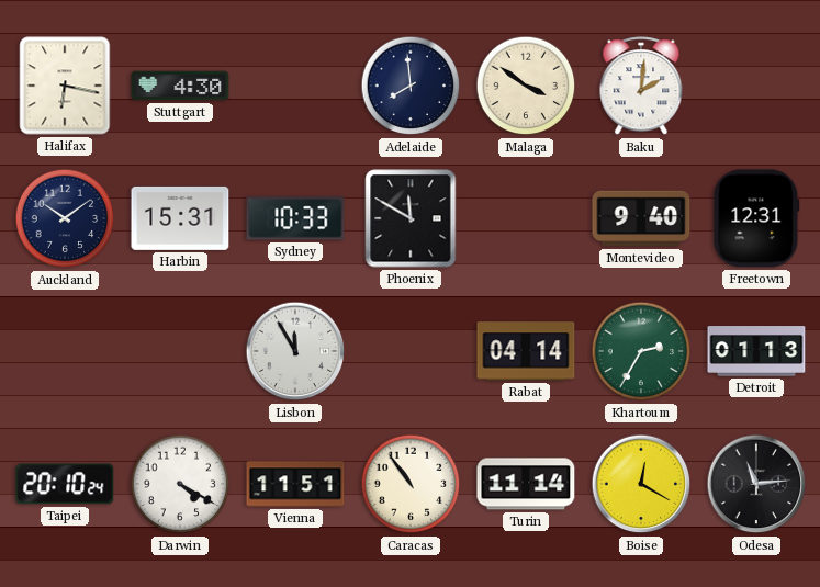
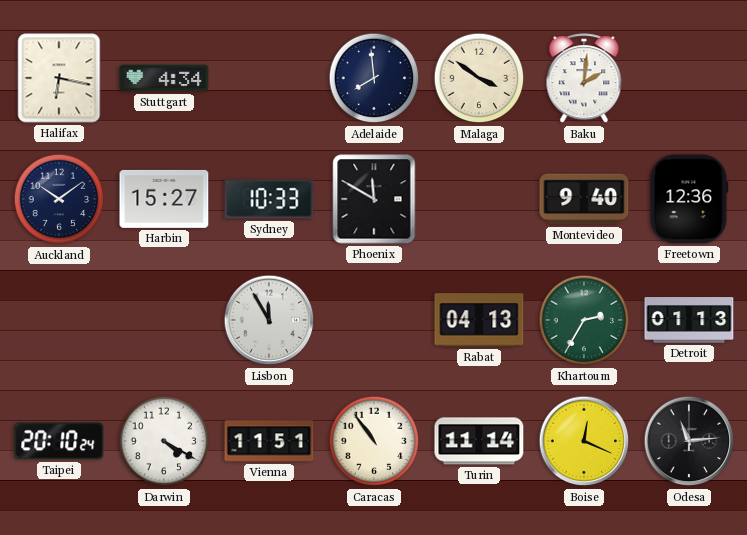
Stuttgart: 4:30 -> 4:34
Harbin: 15:31 -> 15:27
Freetown: 12:31 -> 12:36
Rabat: 04:14 -> 04:13
Boise: 12:20 -> 12:19
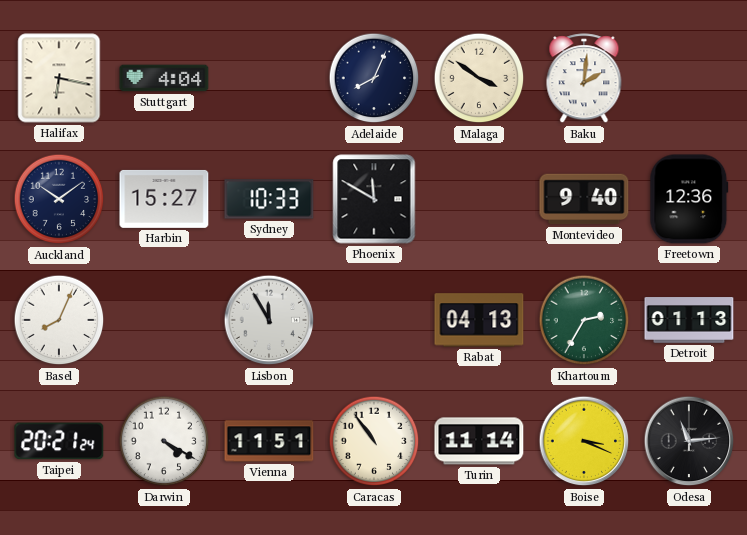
Stuttgart: 4:34 -> 4:04
Adelaide: 7:59 -> 8:04
Basel: none -> 8:04
Taipei: 20:10 -> 20:21
Boise: 12:19 -> 3:19
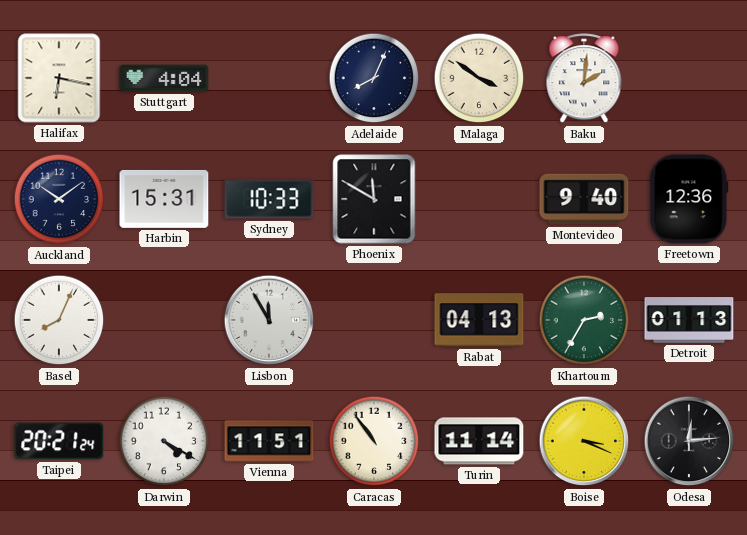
Harbin: 15:27 -> 15:31
Odesa: 11:14 -> 12:14
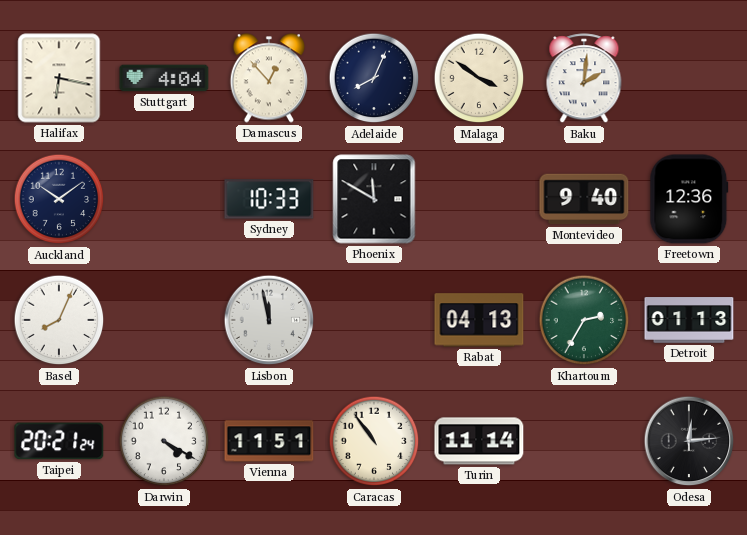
Damascus: none -> 12:53
Harbin: 15:31 -> none
Lisbon: 11:55 -> 11:58
Boise: 3:19 -> none
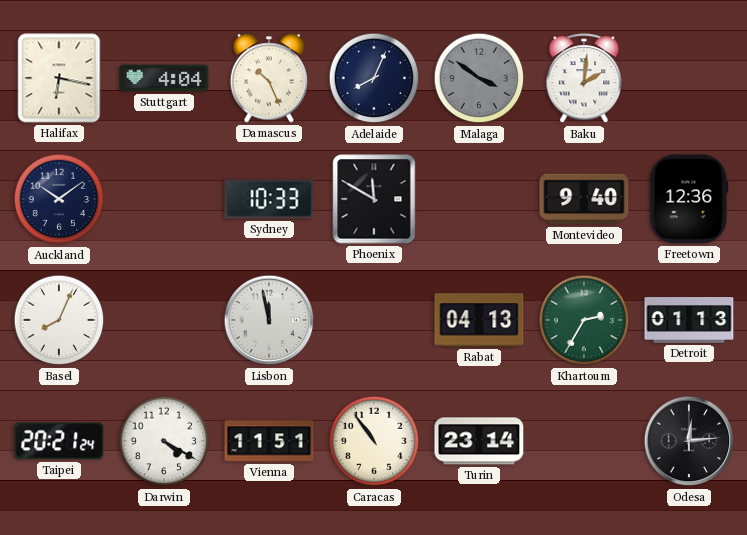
Damascus: 12:53 -> 10:26
Malaga dial: cream -> grey
Turin: 11:14 -> 23:14
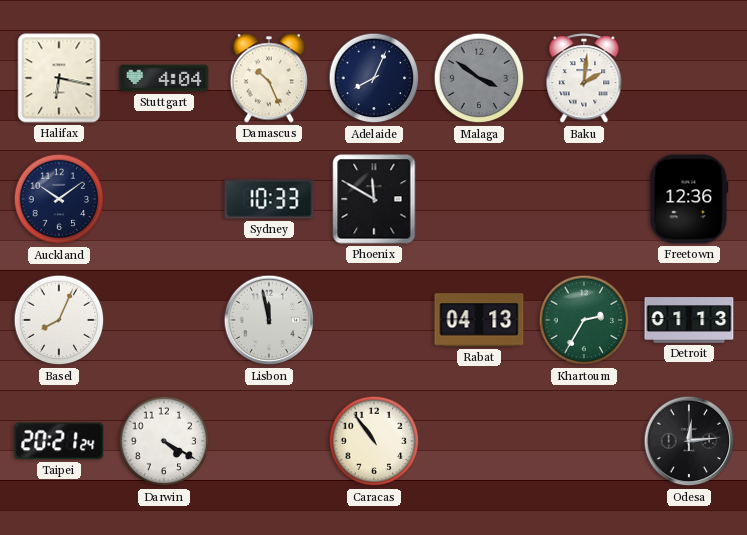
Montevideo: 9:40 -> none
Vienna: 11:51 -> none
Turin: 23:14 -> none
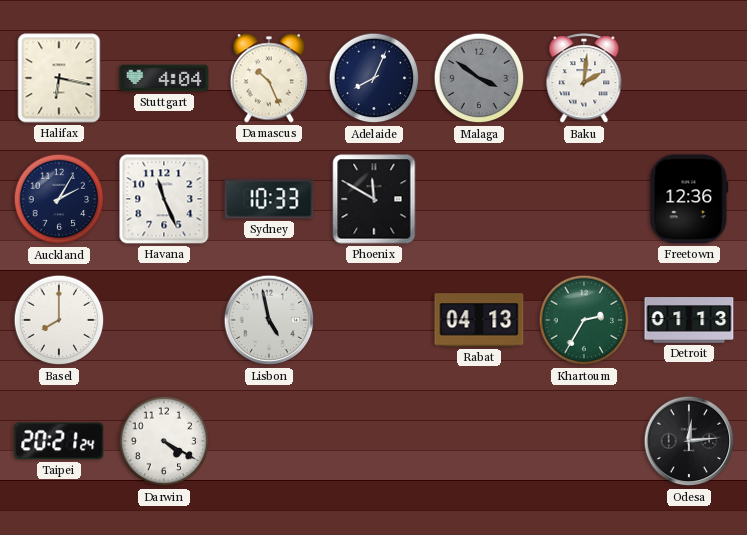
Auckland: 10:09 -> 2:05
Havana: none -> 11:26
Basel: 8:04 -> 8:00
Lisbon: 11:58 -> 4:58
Caracas: 10:54 -> none
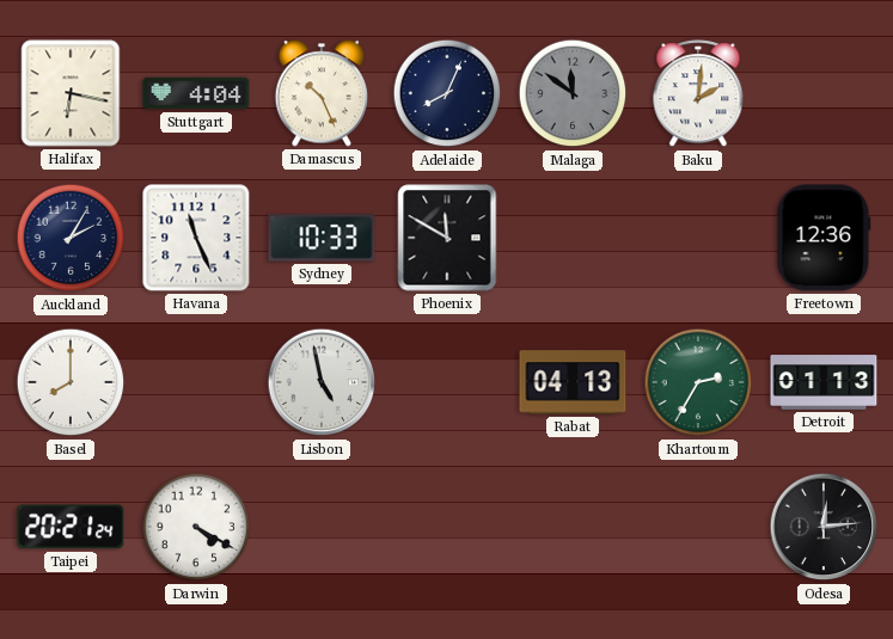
Malaga: 3:51 -> 11:51
